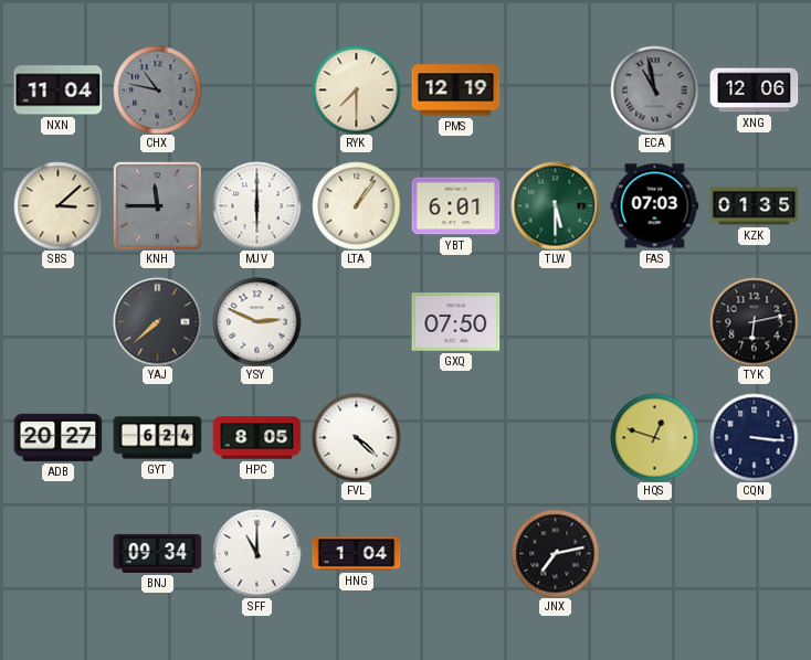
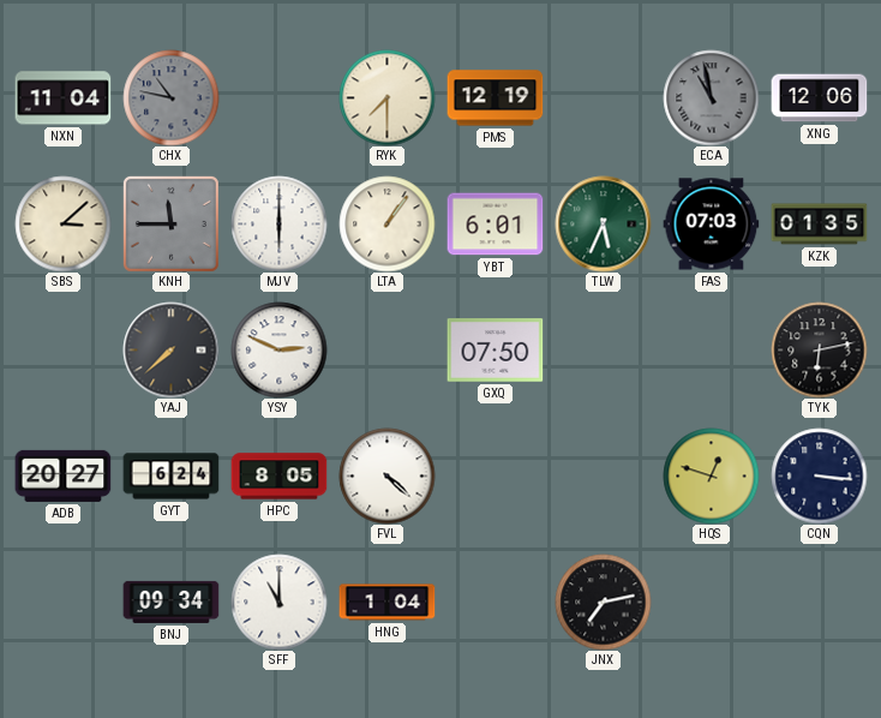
TLW: 5:30 -> 5:34
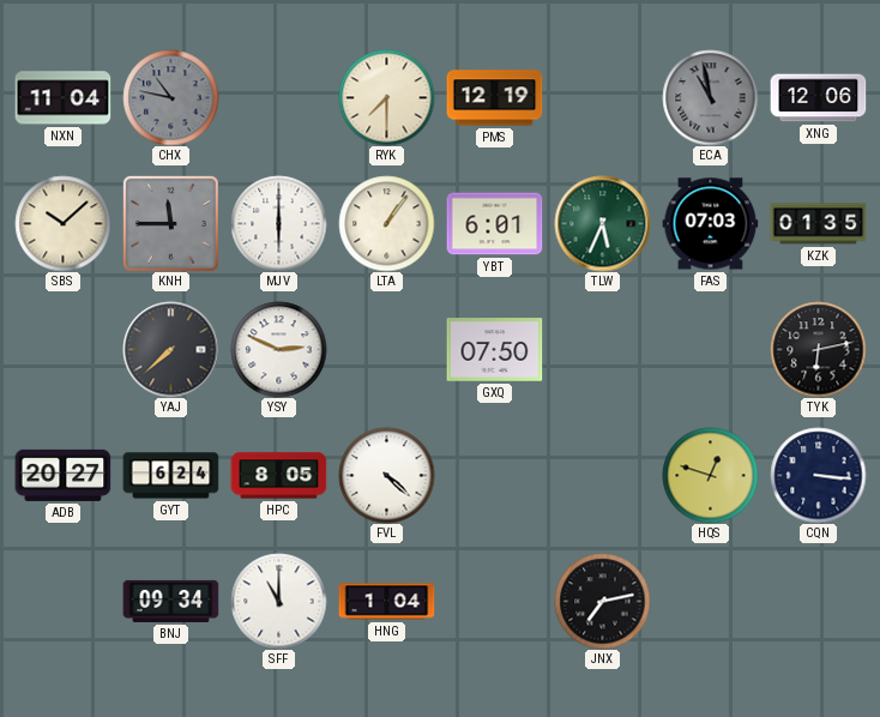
SBS: 3:08 -> 10:08
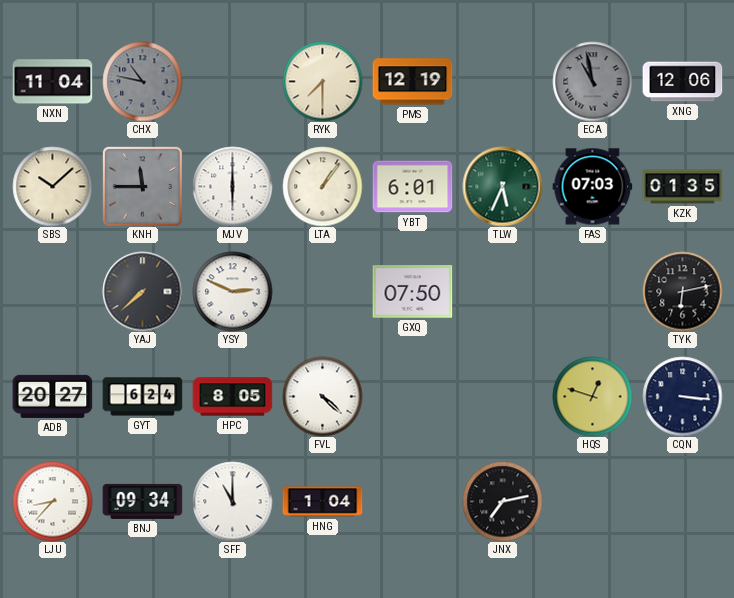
LJU: none -> 8:37
